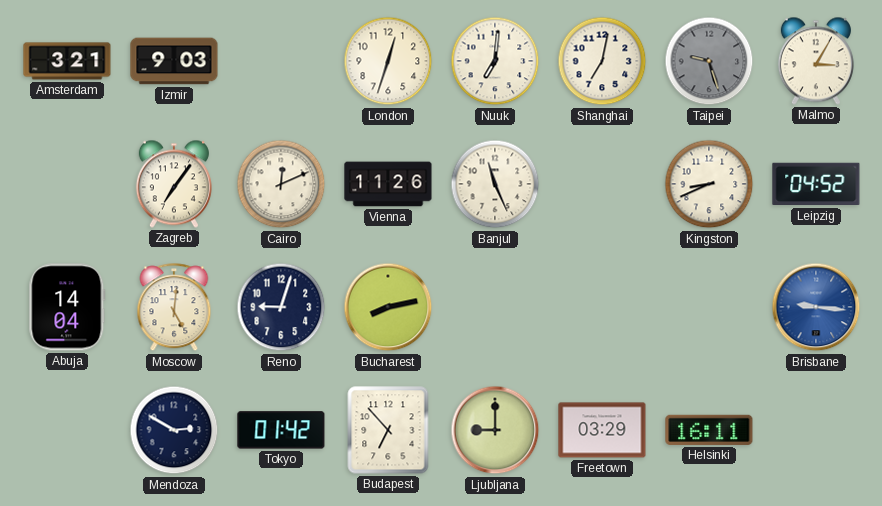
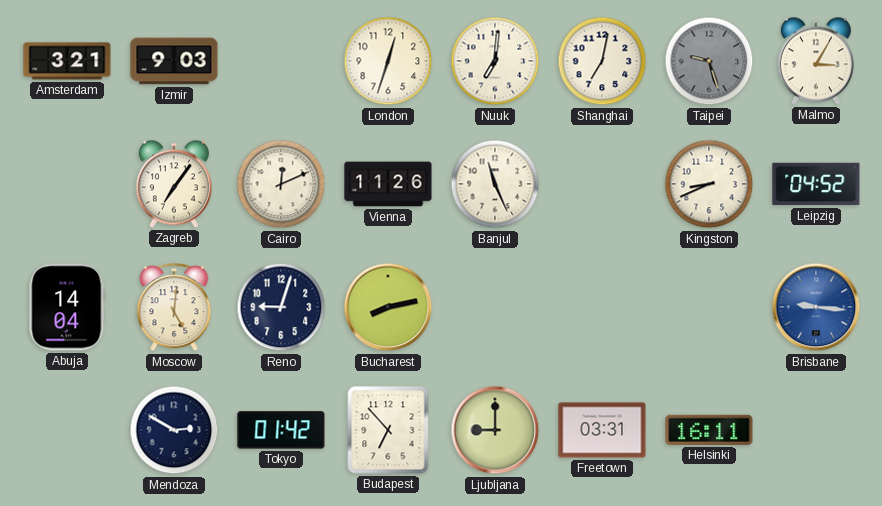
Freetown: 03:29 -> 03:31
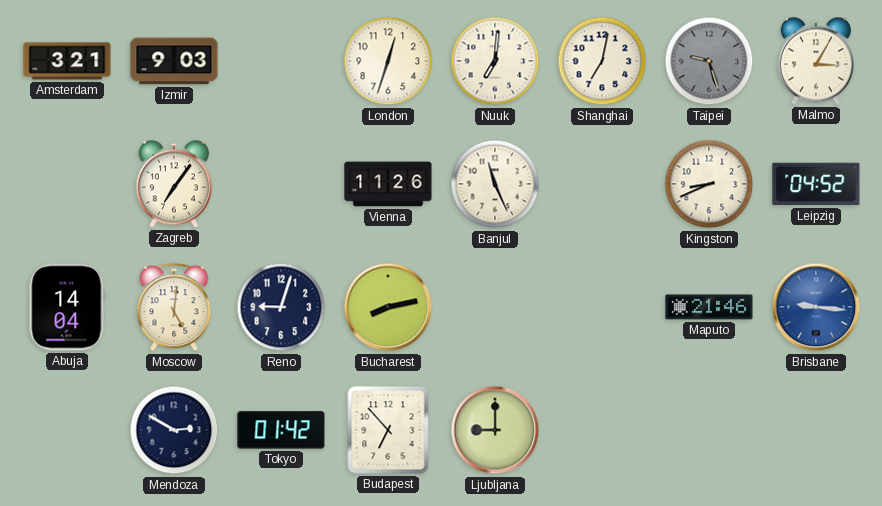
Cairo: 12:11 -> none
Maputo: none -> 21:46
Freetown: 03:31 -> none
Helsinki: 16:11 -> none
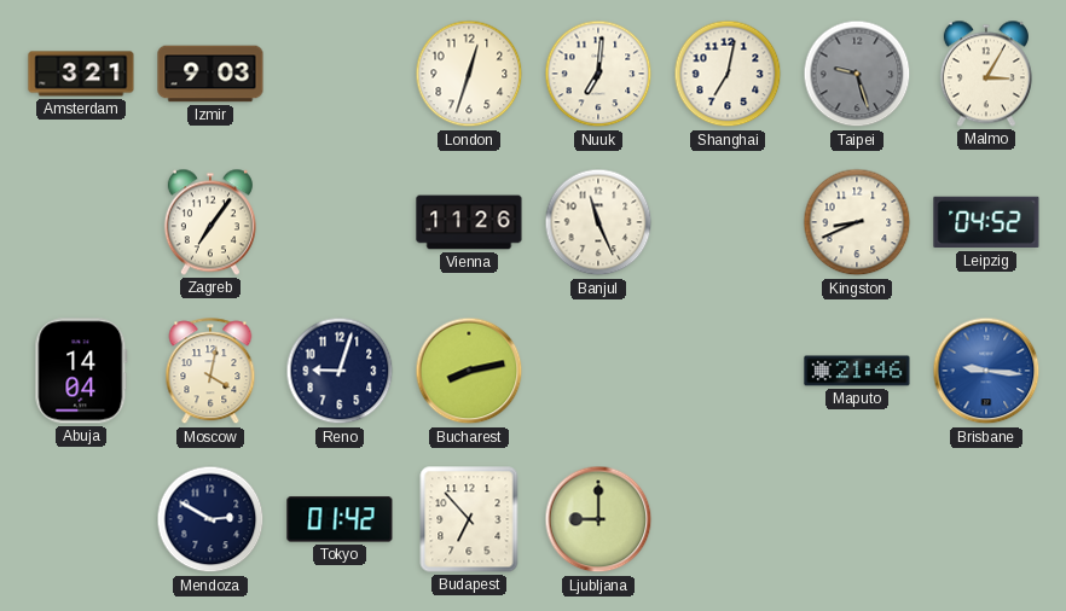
Moscow: 5:01 -> 4:02
